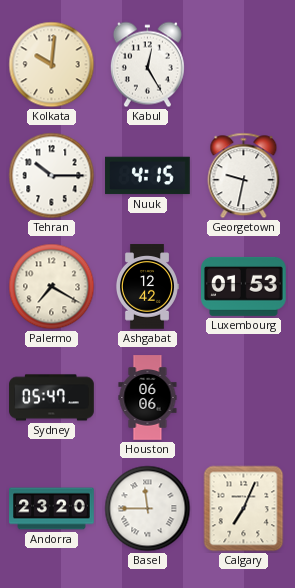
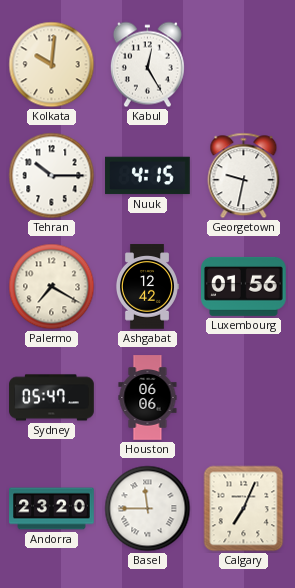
Luxembourg: 01:53 -> 01:56
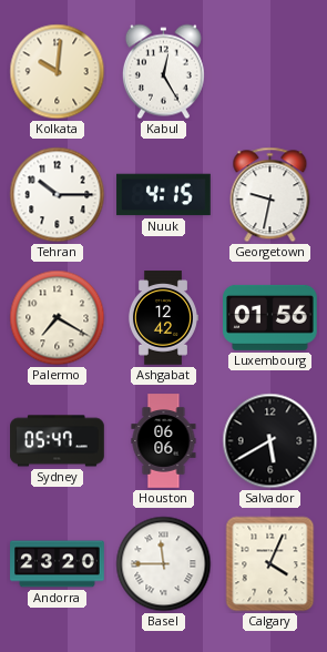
Salvador: none -> 5:40
Calgary: 7:04 -> 4:04
